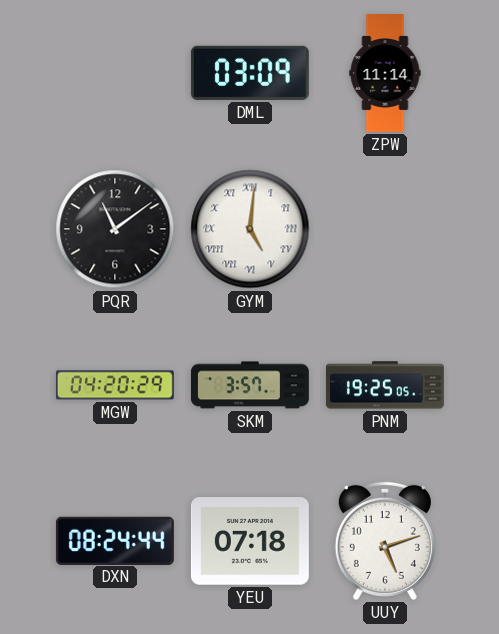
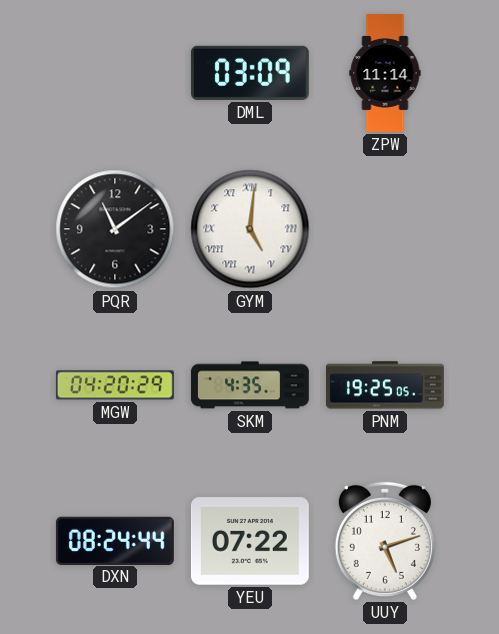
SKM: 3:57 -> 4:35
YEU: 07:18 -> 07:22
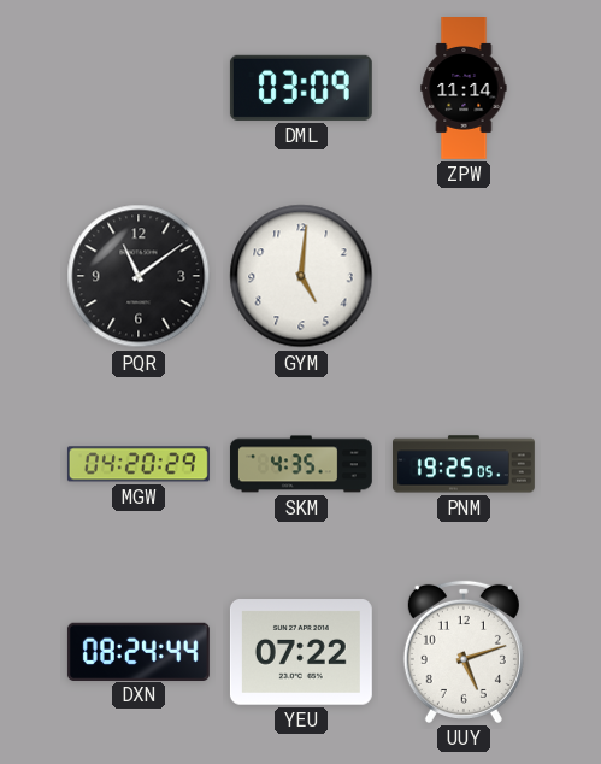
GYM numerals: Roman -> Arabic
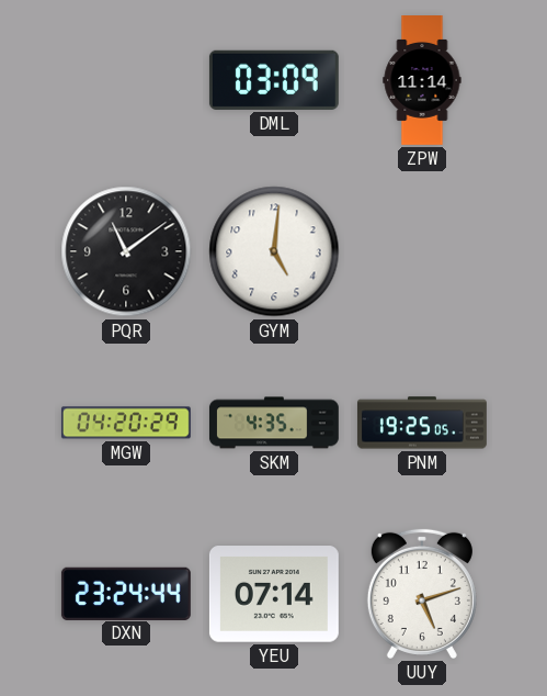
DXN: 08:24 -> 23:24
YEU: 07:22 -> 07:14
